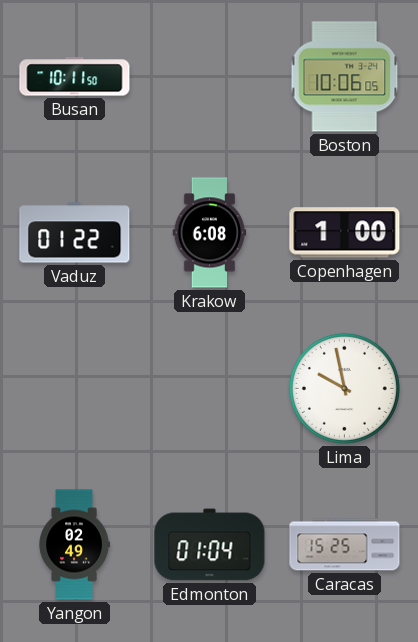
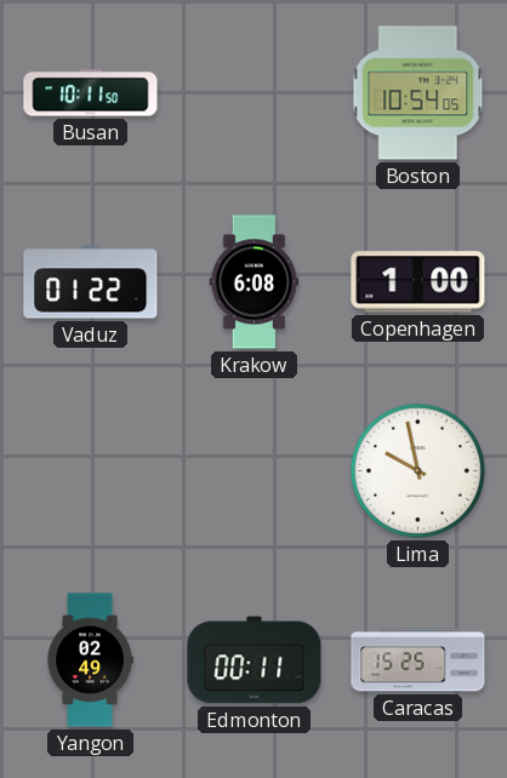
Boston: 10:06 -> 10:54
Edmonton: 01:04 -> 00:11
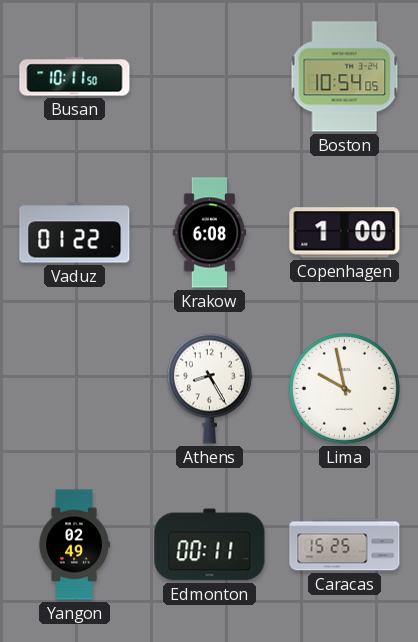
Athens: none -> 8:25
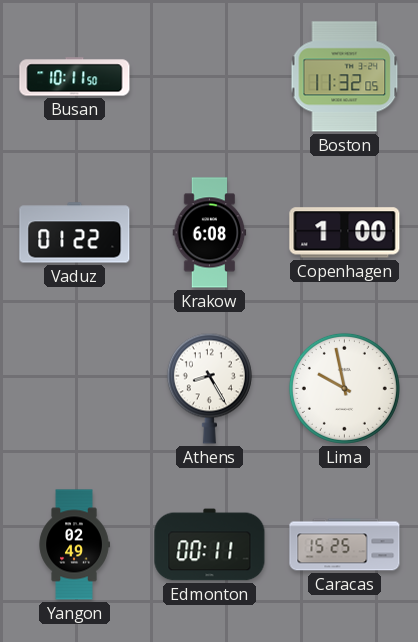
Boston: 10:54 -> 11:32
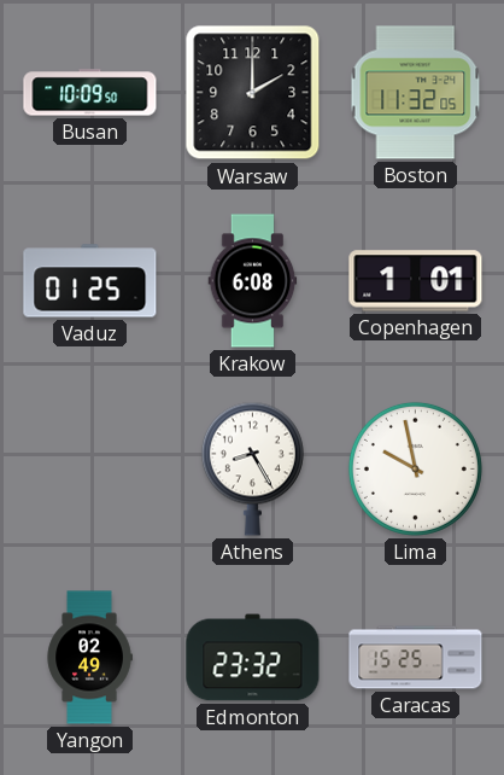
Busan: 10:11 -> 10:09
Warsaw: none -> 2:00
Vaduz: 01:22 -> 01:25
Copenhagen: 1:00 -> 1:01
Edmonton: 00:11 -> 23:32
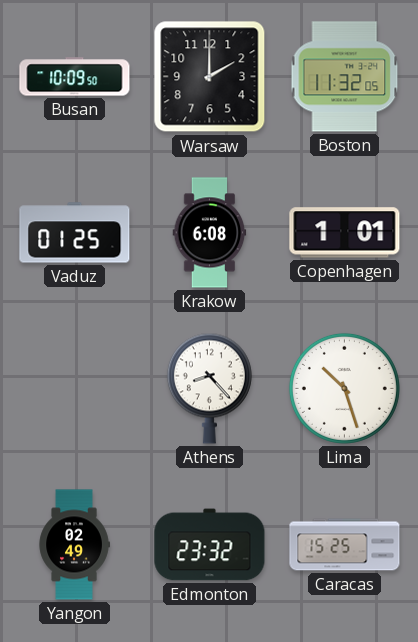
Athens: 8:25 -> 8:23
Lima: 9:58 -> 10:27
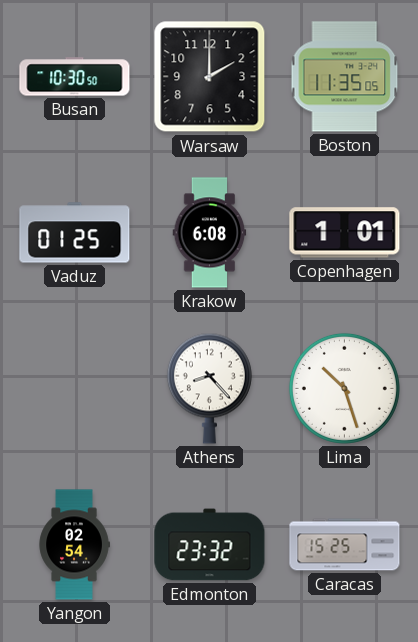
Busan: 10:09 -> 10:30
Boston: 11:32 -> 11:35
Yangon: 02:49 -> 02:54
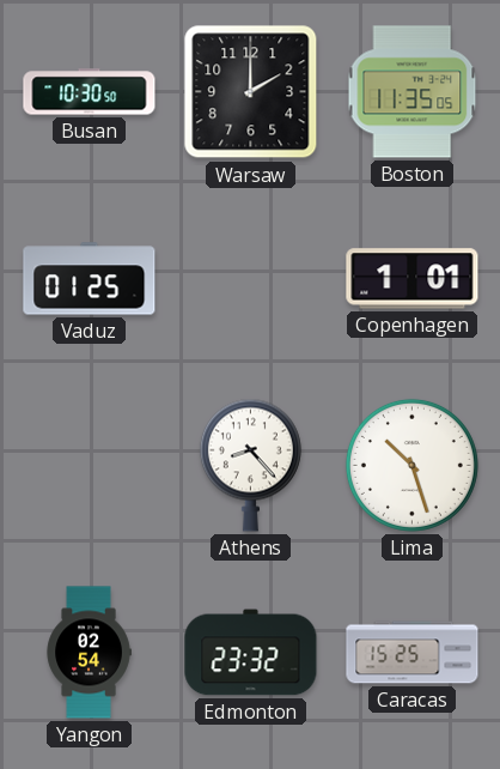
Krakow: 6:08 -> none
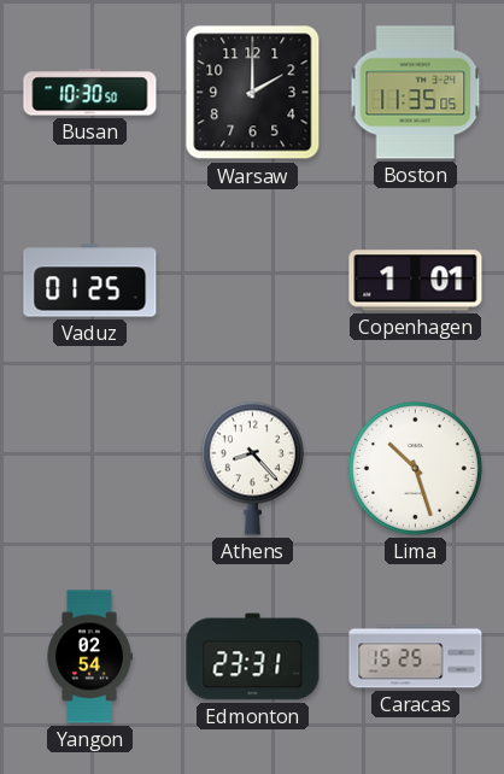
Edmonton: 23:32 -> 23:31
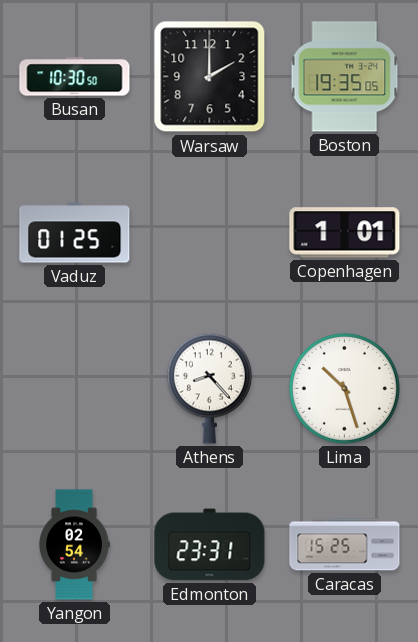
Boston: 11:35 -> 19:35
